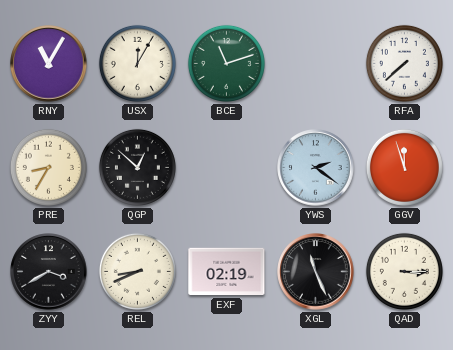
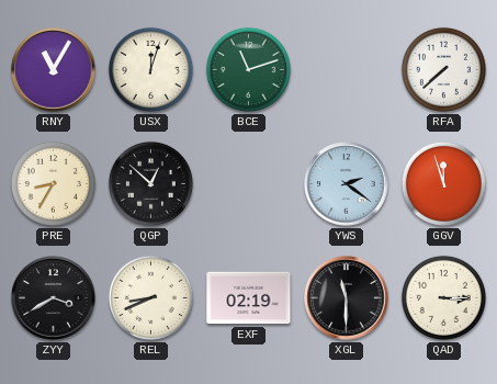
USX: 12:05 -> 12:03
XGL: 11:26 -> 11:30
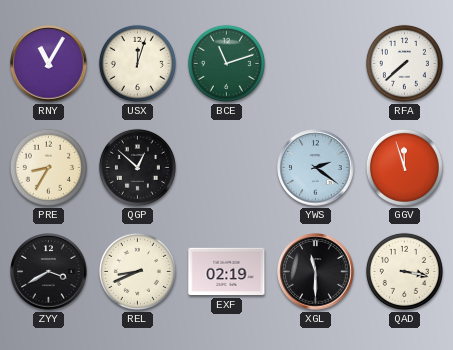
QAD: 3:15 -> 3:17
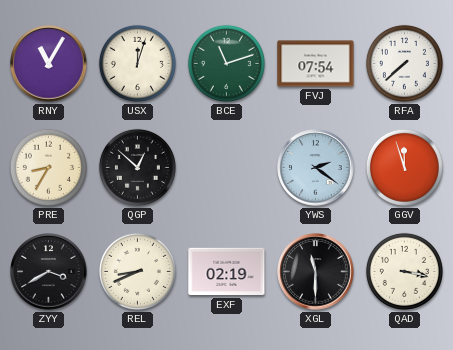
FVJ: none -> 07:54
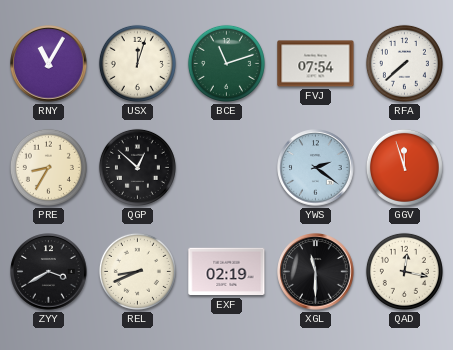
QAD: 3:17 -> 12:17
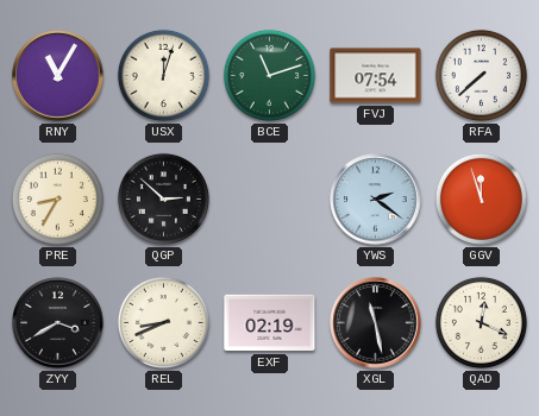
QGP: 12:52 -> 2:52
XGL: 11:30 -> 11:28
QAD: 12:17 -> 12:19
